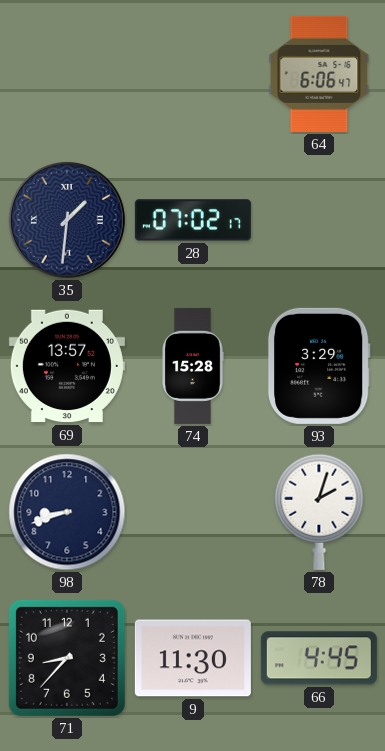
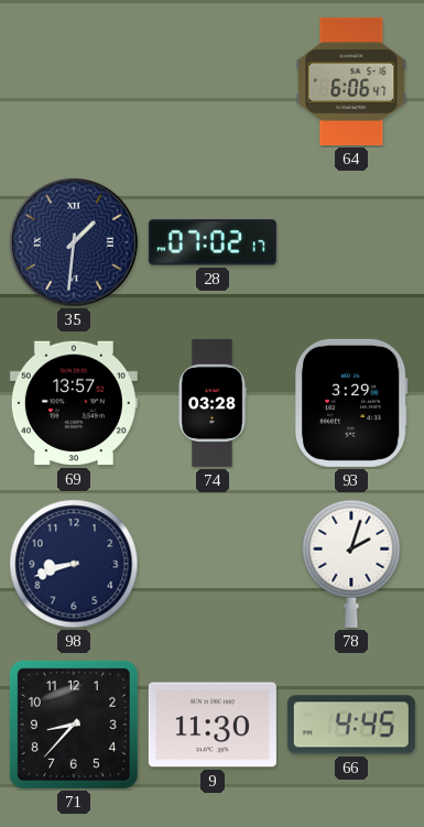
74: 15:28 -> 03:28
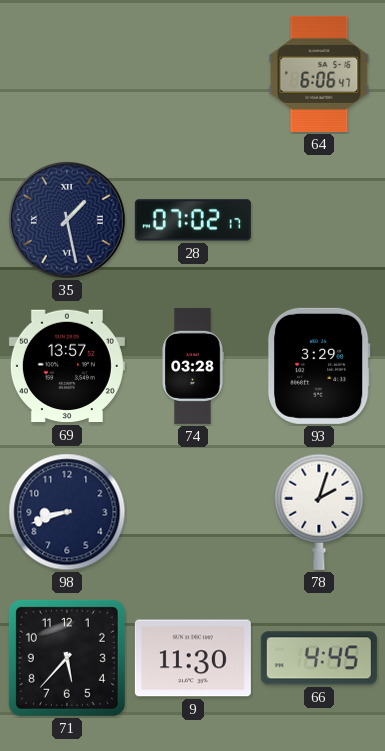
35: 1:31 -> 1:28
71: 8:37 -> 5:37
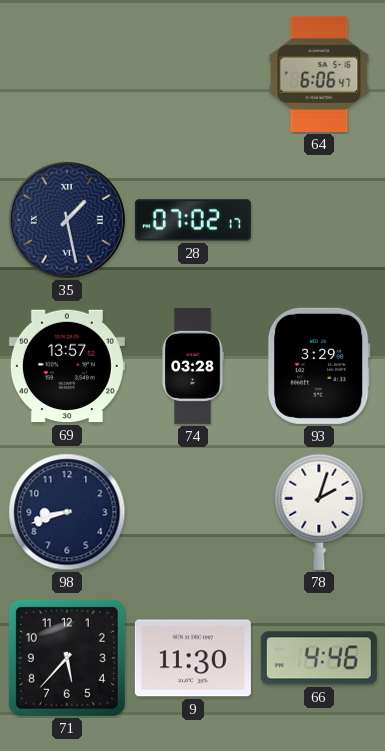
66: 4:45 -> 4:46
